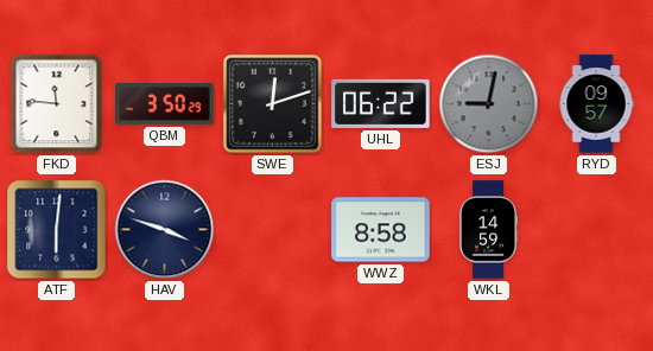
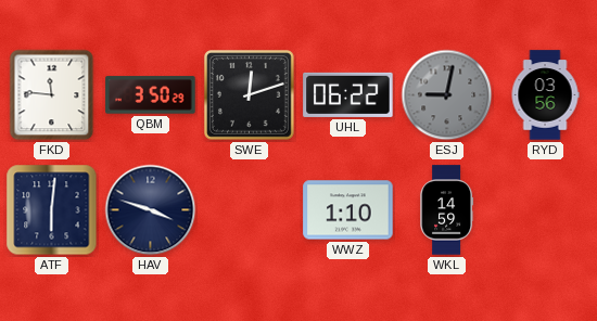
RYD: 09:57 -> 03:56
WWZ: 8:58 -> 1:10
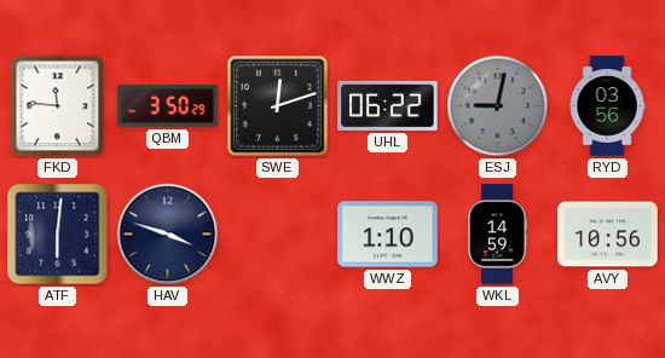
AVY: none -> 10:56
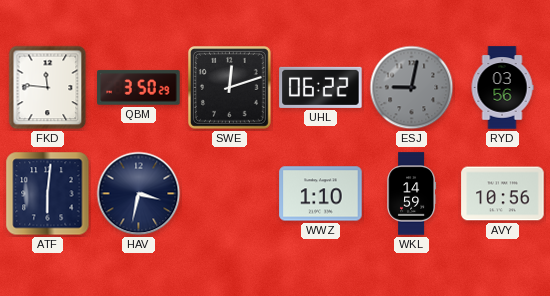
HAV: 3:48 -> 3:32
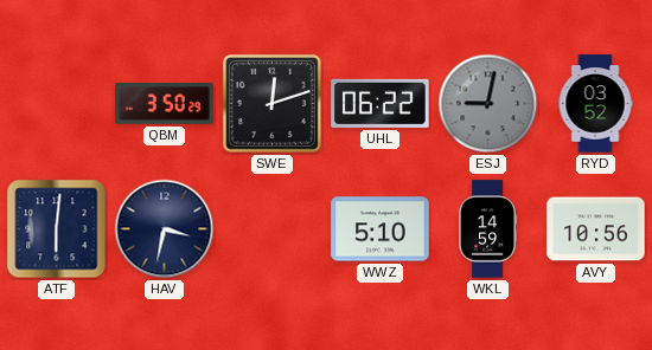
FKD: 11:46 -> none
RYD: 03:56 -> 03:52
WWZ: 1:10 -> 5:10
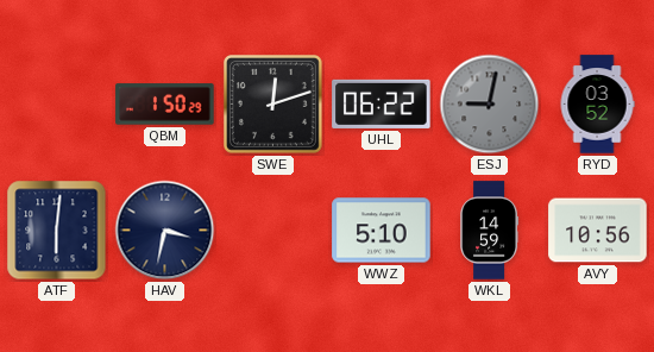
QBM: 3:50 -> 1:50
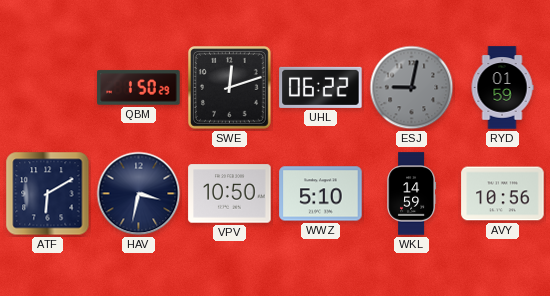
RYD: 03:52 -> 01:59
ATF: 6:01 -> 6:10
VPV: none -> 10:50
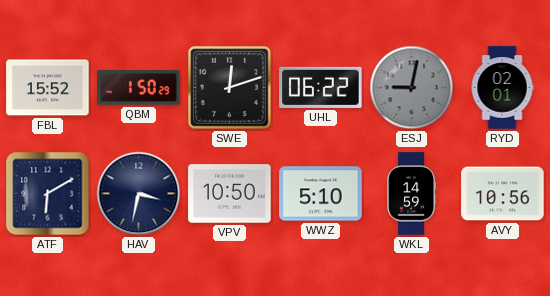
FBL: none -> 15:52
RYD: 01:59 -> 02:01
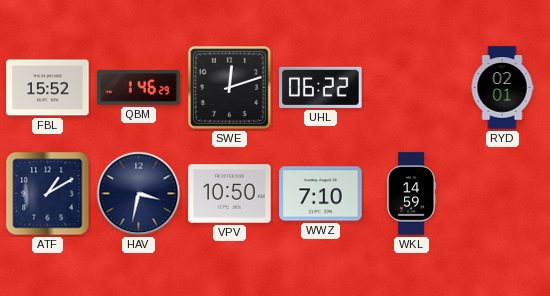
QBM: 1:50 -> 1:46
ESJ: 9:02 -> none
ATF: 6:10 -> 1:10
WWZ: 5:10 -> 7:10
AVY: 10:56 -> none
